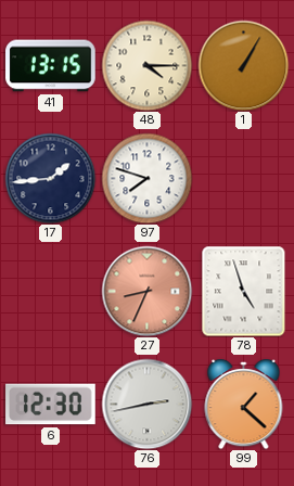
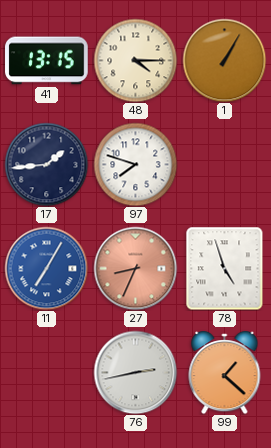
11: none -> 7:05
6: 12:30 -> none
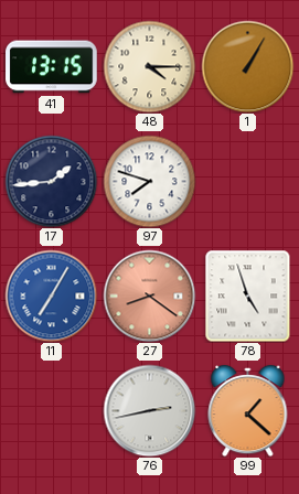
27: 8:34 -> 8:21
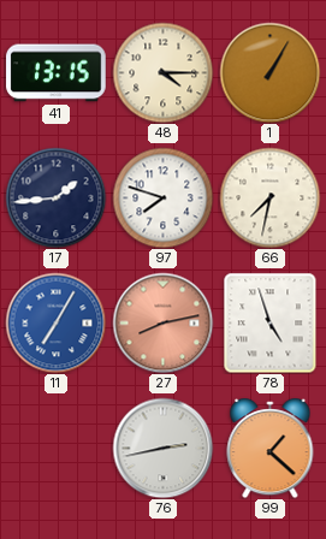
66: none -> 7:32
27: 8:21 -> 8:13
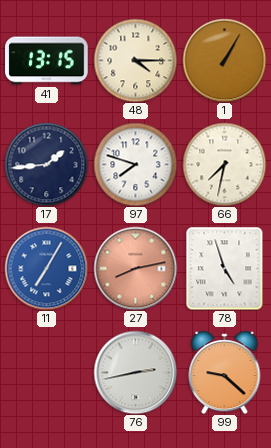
99: 1:22 -> 9:22
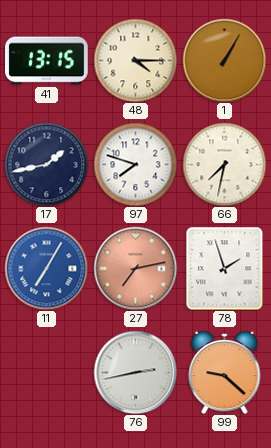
17: 1:44 -> 1:43
27: 8:13 -> 7:13
78: 4:57 -> 1:57
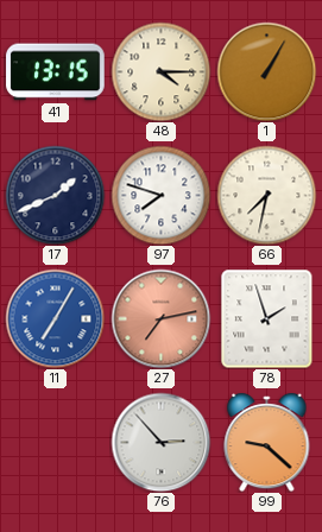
17: 1:43 -> 1:41
76: 2:43 -> 2:53
